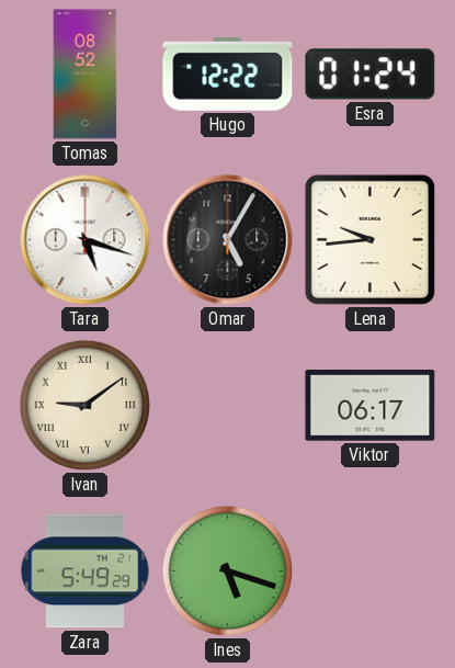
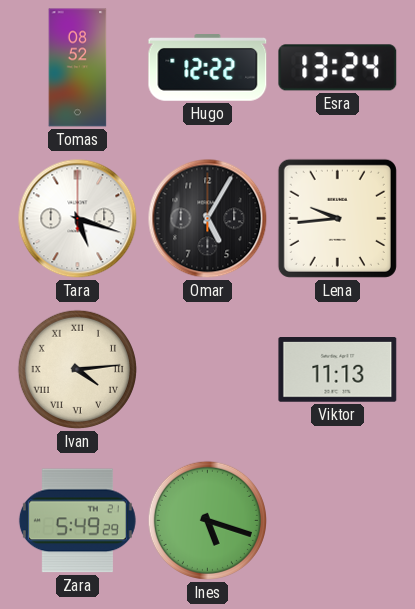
Esra: 01:24 -> 13:24
Ivan: 9:09 -> 4:14
Viktor: 06:17 -> 11:13
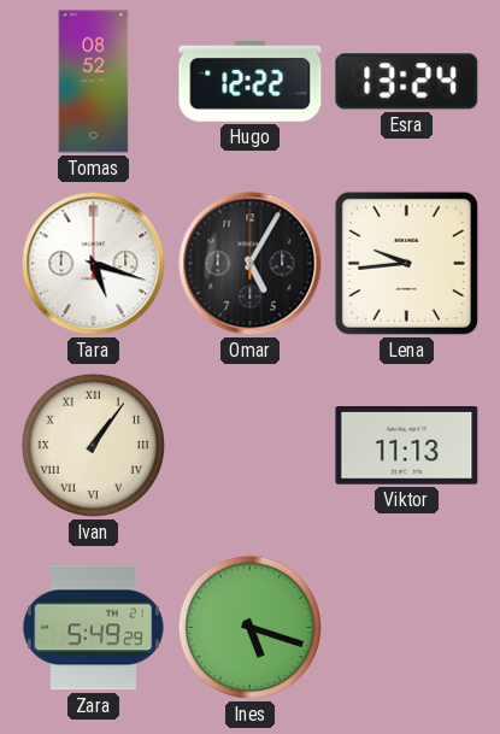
Ivan: 4:14 -> 1:06
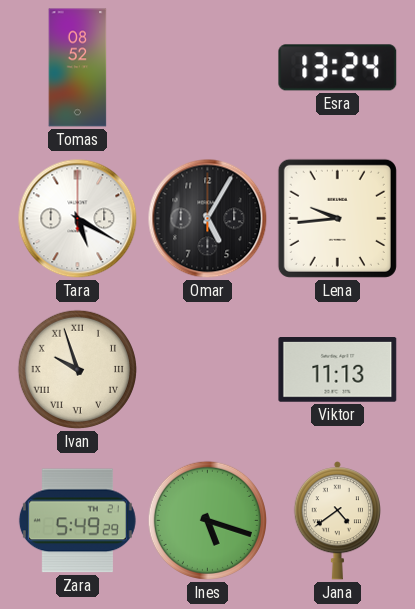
Hugo: 12:22 -> none
Tara: 5:18 -> 5:20
Ivan: 1:06 -> 9:57
Jana: none -> 4:39
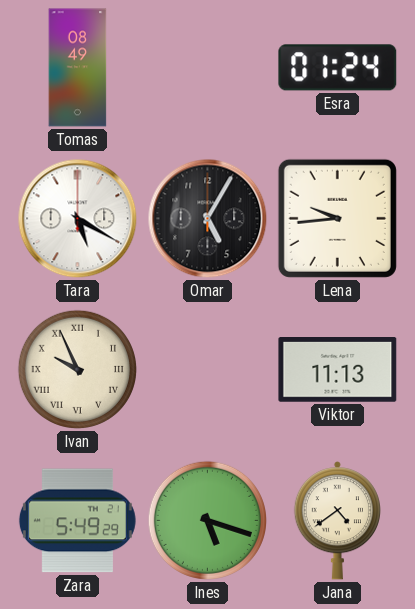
Tomas: 08:52 -> 08:49
Esra: 13:24 -> 01:24
Ivan: 9:57 -> 9:56
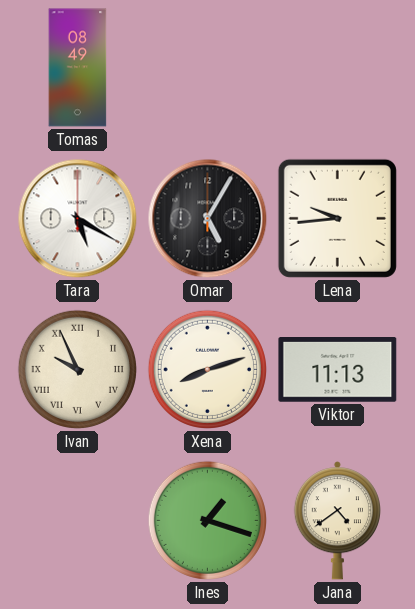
Esra: 01:24 -> none
Xena: none -> 8:12
Zara: 5:49 -> none
Ines: 5:18 -> 1:18
